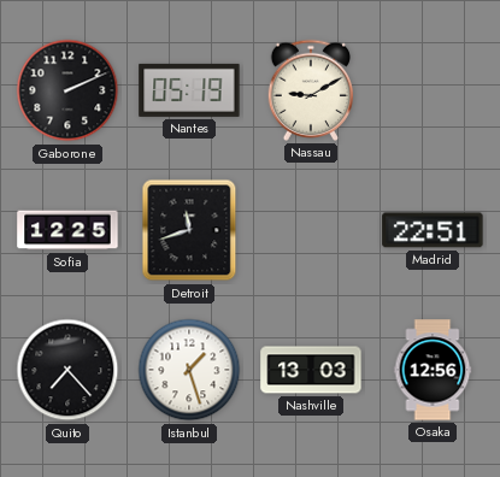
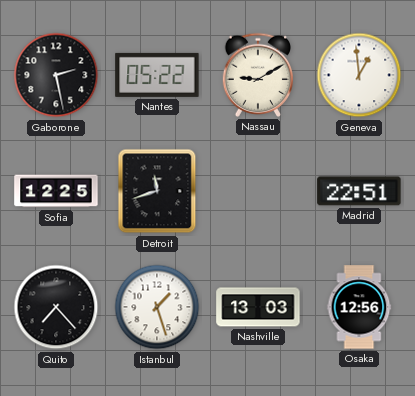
Gaborone: 2:11 -> 2:28
Nantes: 05:19 -> 05:22
Geneva: none -> 12:59
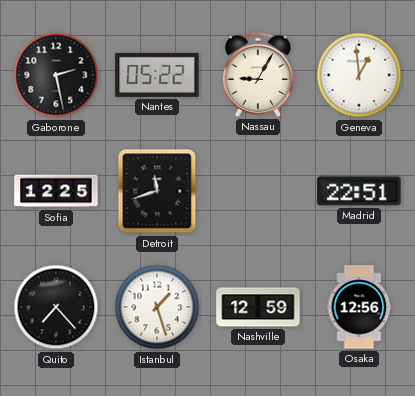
Nassau: 9:10 -> 9:05
Nashville: 13:03 -> 12:59
